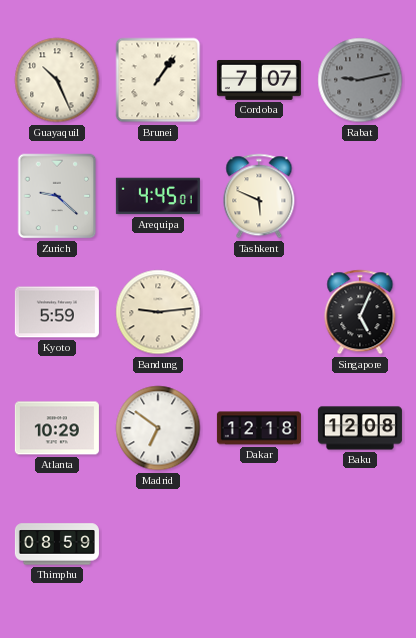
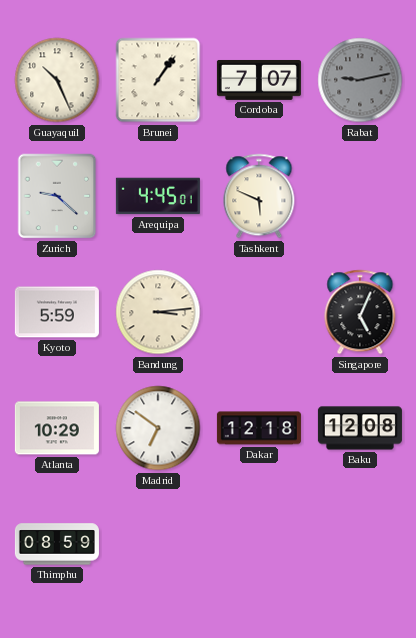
Bandung: 9:14 -> 3:14
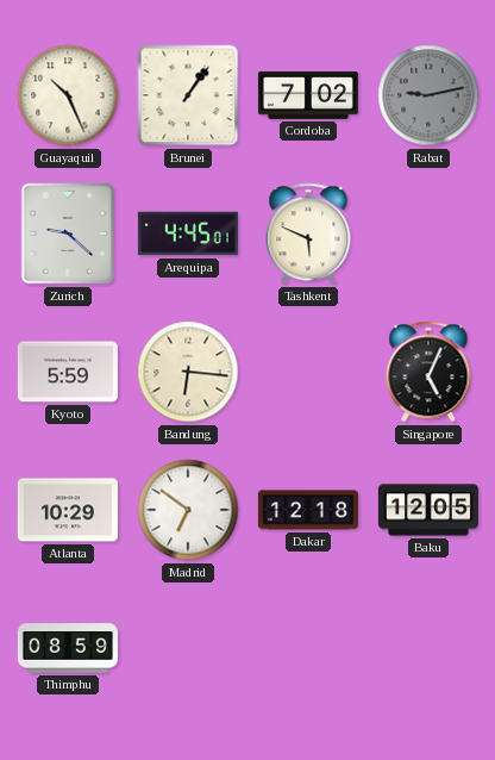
Cordoba: 7:07 -> 7:02
Bandung: 3:14 -> 6:16
Baku: 12:08 -> 12:05
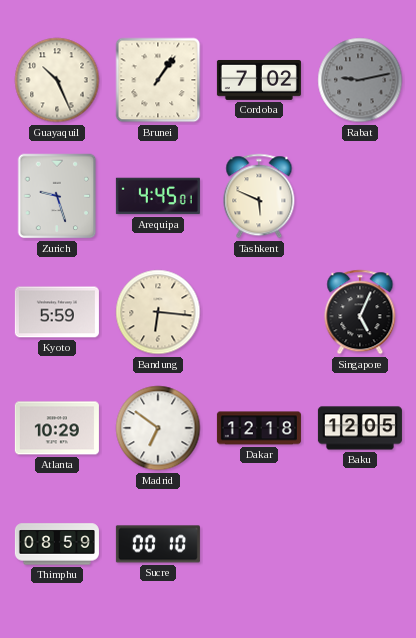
Zurich: 9:22 -> 9:27
Sucre: none -> 00:10
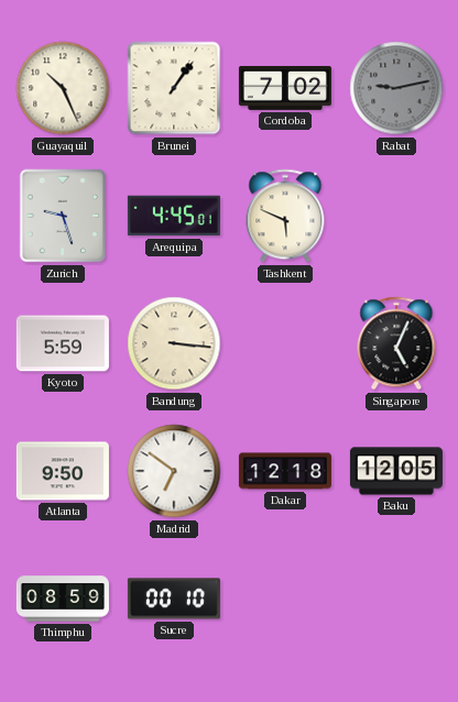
Bandung: 6:16 -> 3:16
Atlanta: 10:29 -> 9:50
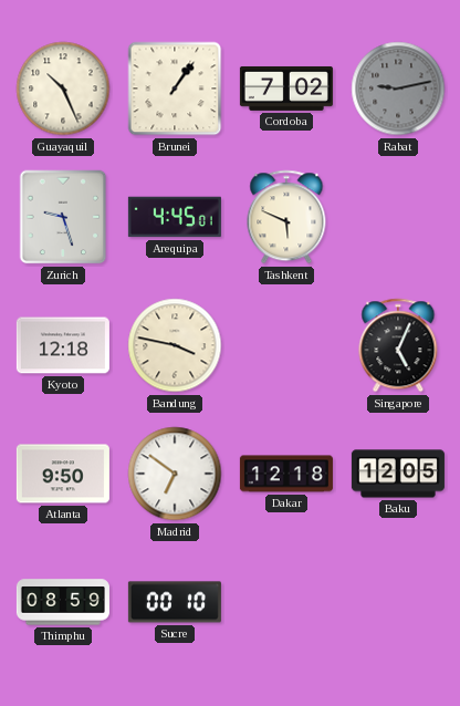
Kyoto: 5:59 -> 12:18
Bandung: 3:16 -> 3:47
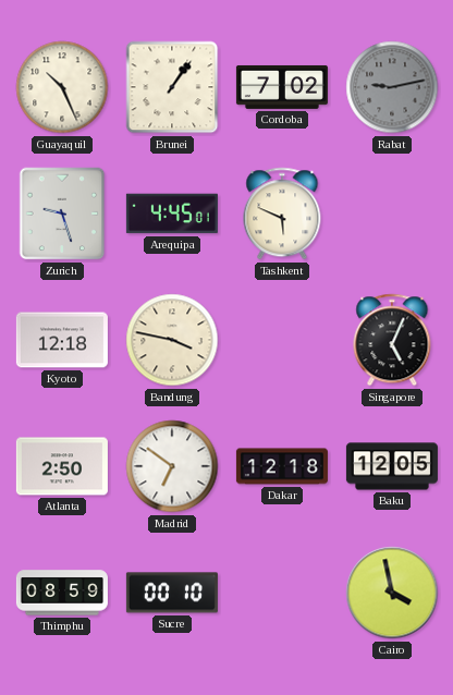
Atlanta: 9:50 -> 2:50
Cairo: none -> 3:58
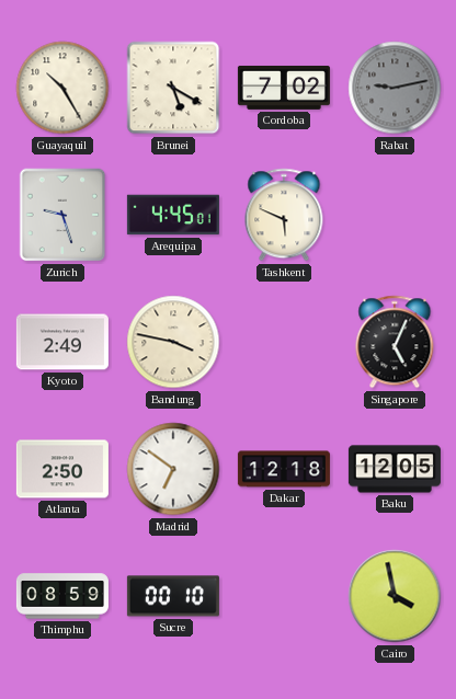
Guayaquil: 10:26 -> 10:25
Brunei: 1:06 -> 5:20
Kyoto: 12:18 -> 2:49
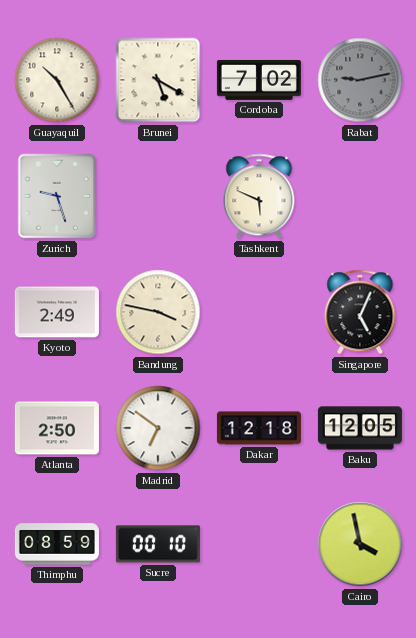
Arequipa: 4:45 -> none
